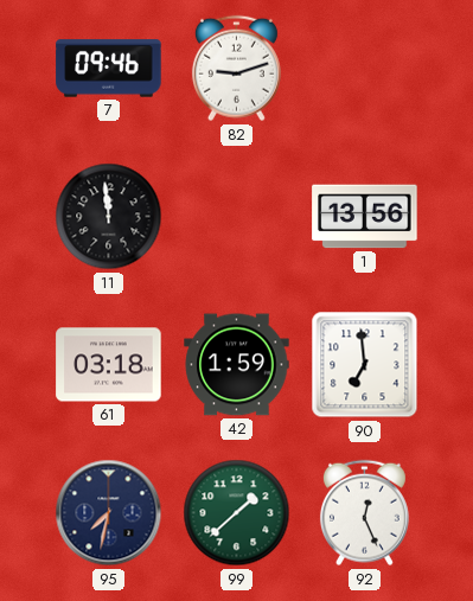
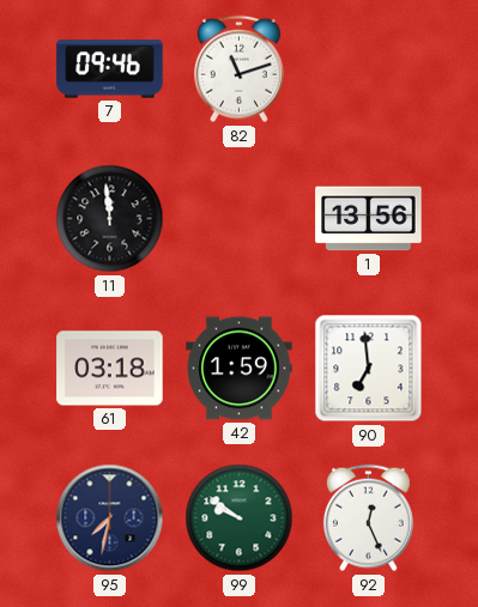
82: 9:12 -> 11:12
99: 1:38 -> 9:51
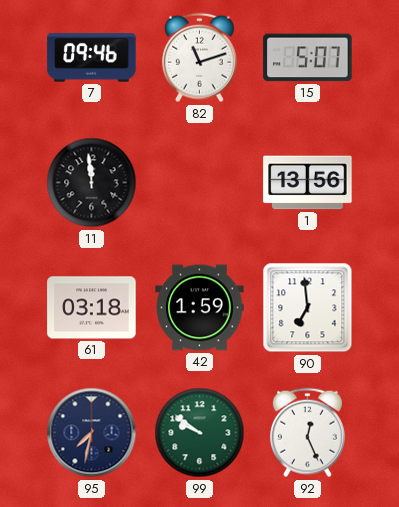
15: none -> 5:07
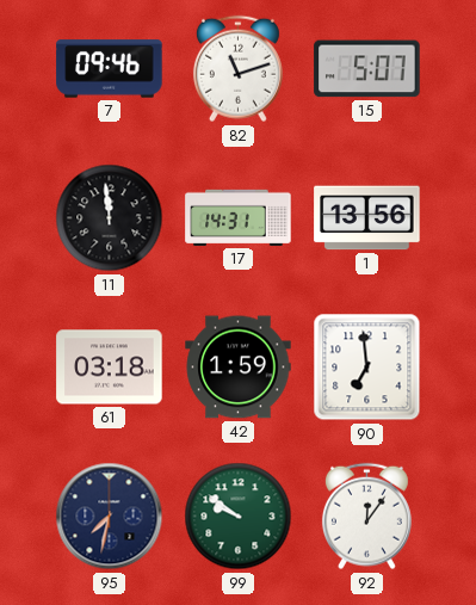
17: none -> 14:31
92: 12:26 -> 12:06
